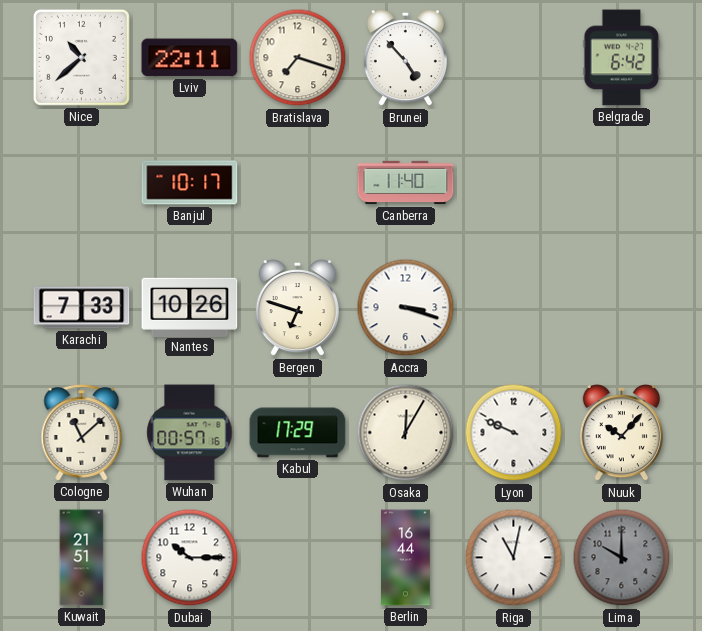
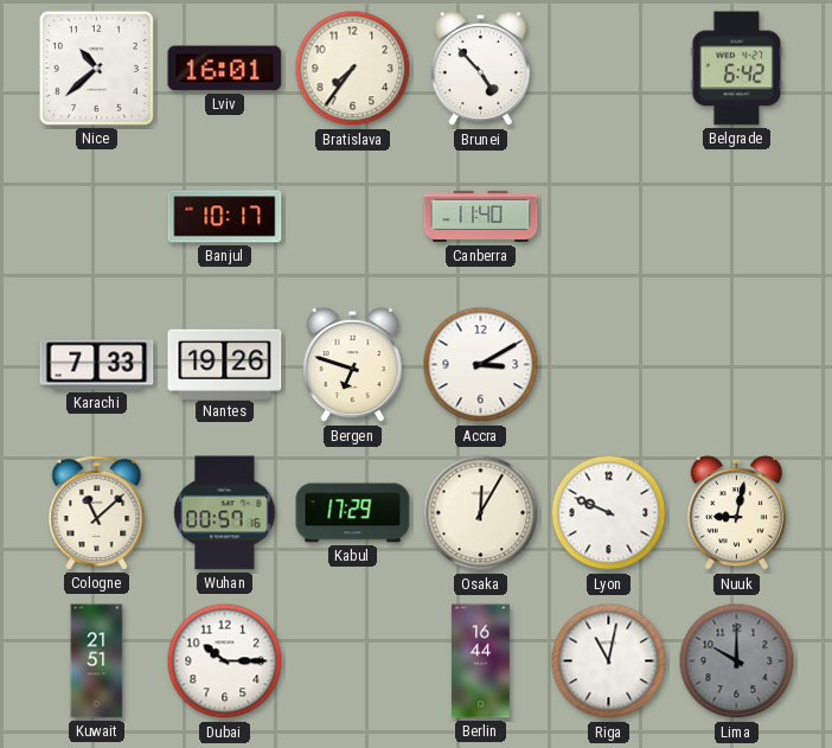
Lviv: 22:11 -> 16:01
Bratislava: 7:18 -> 7:36
Nantes: 10:26 -> 19:26
Accra: 3:18 -> 3:10
Nuuk: 10:07 -> 9:02
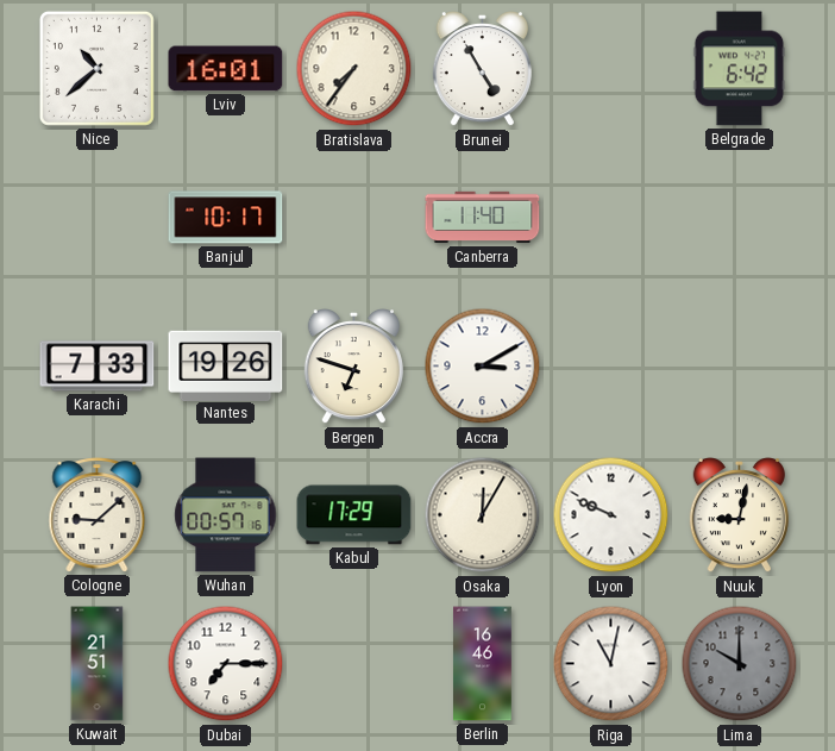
Brunei: 4:53 -> 4:55
Cologne: 11:08 -> 9:08
Dubai: 10:15 -> 7:15
Berlin: 16:44 -> 16:46
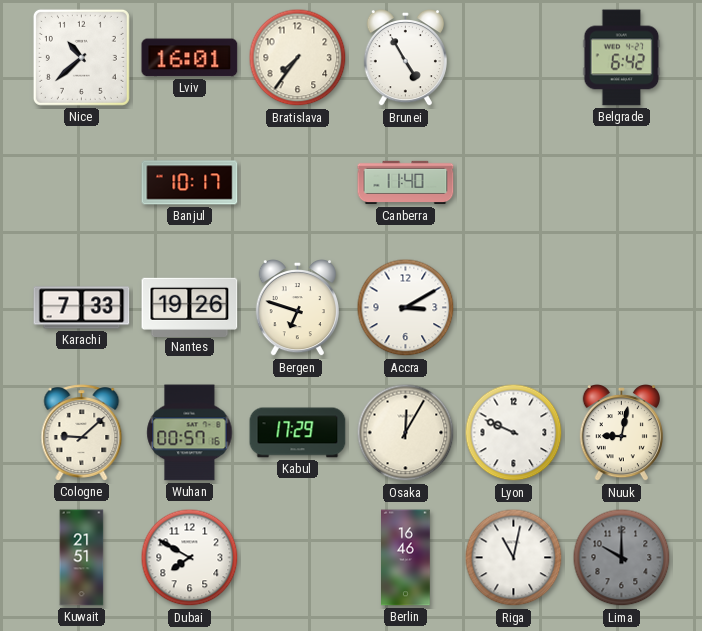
Dubai: 7:15 -> 7:50
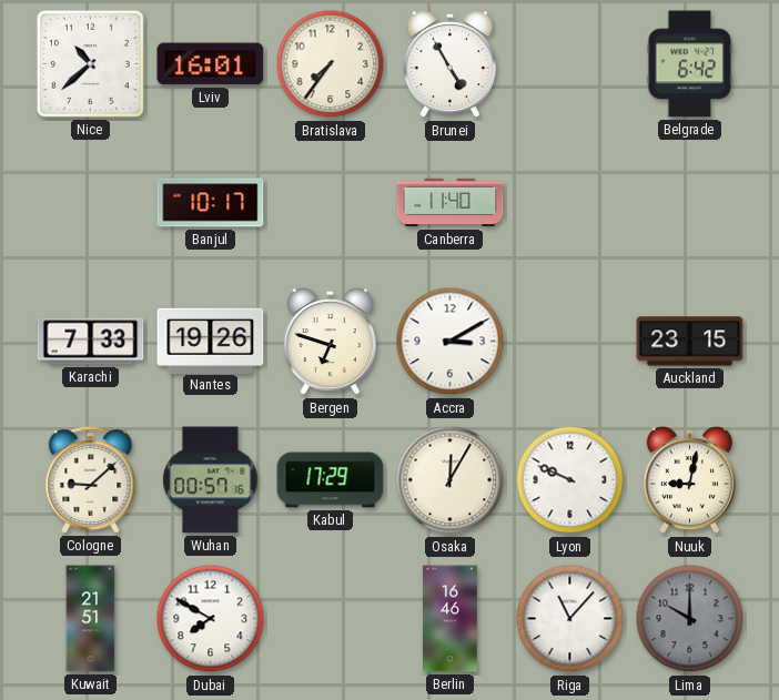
Auckland: none -> 23:15
Riga: 11:02 -> 11:07
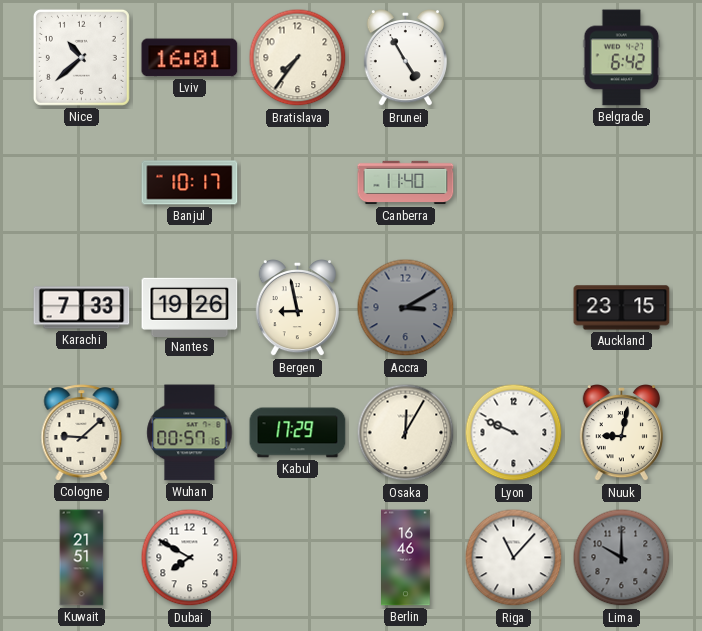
Bergen: 6:48 -> 8:58
Accra dial: white -> grey
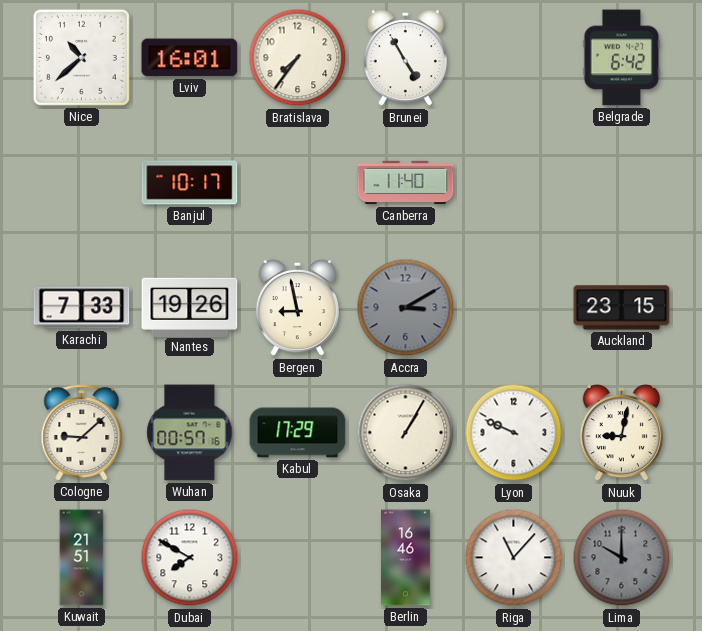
Osaka: 12:05 -> 1:05
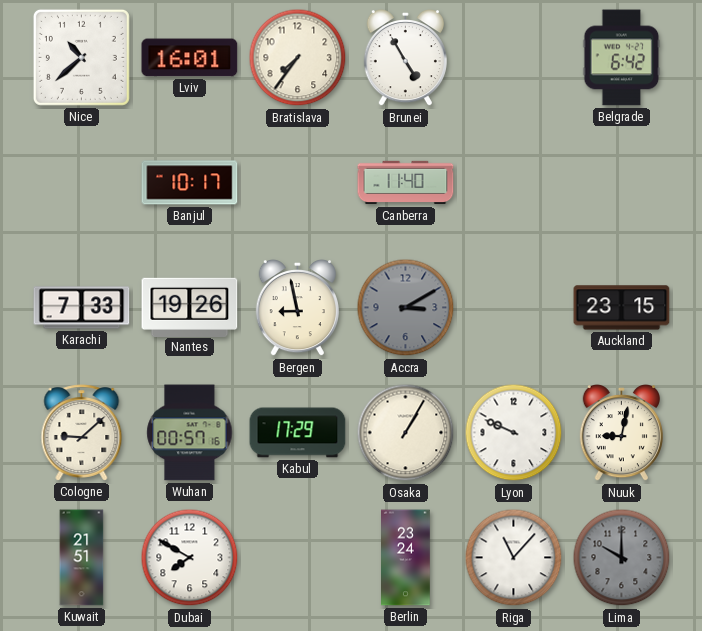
Berlin: 16:46 -> 23:24
